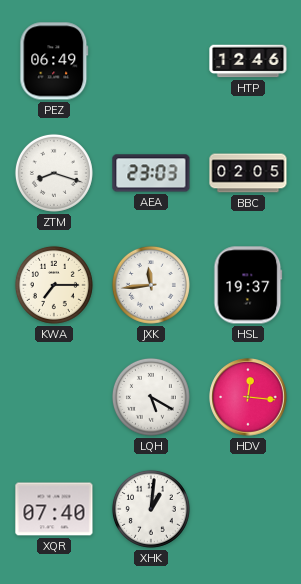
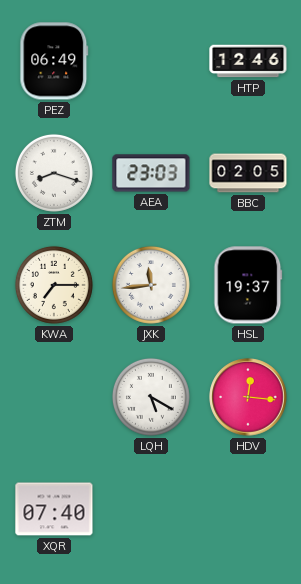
XHK: 1:01 -> none
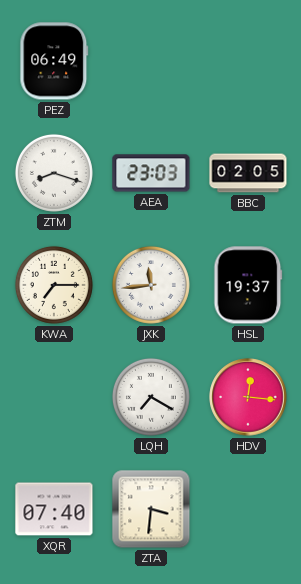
HTP: 12:46 -> none
LQH: 5:20 -> 7:20
ZTA: none -> 3:31
